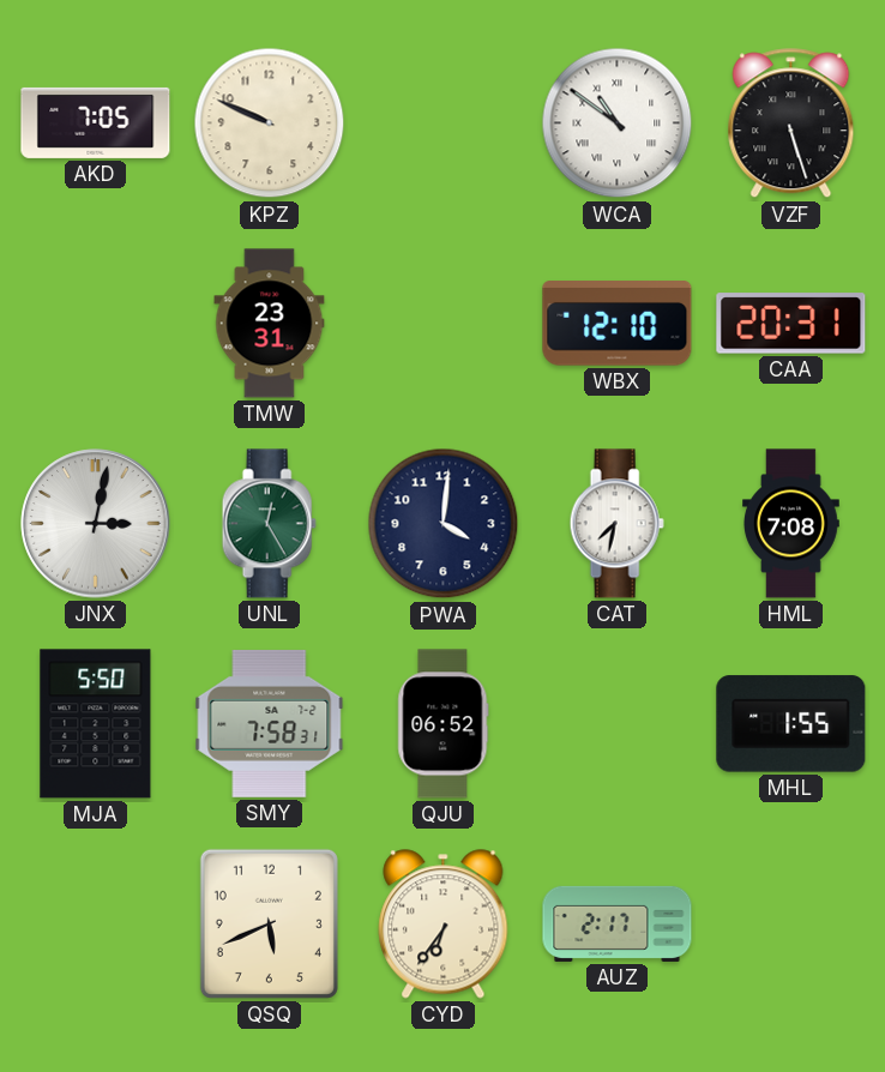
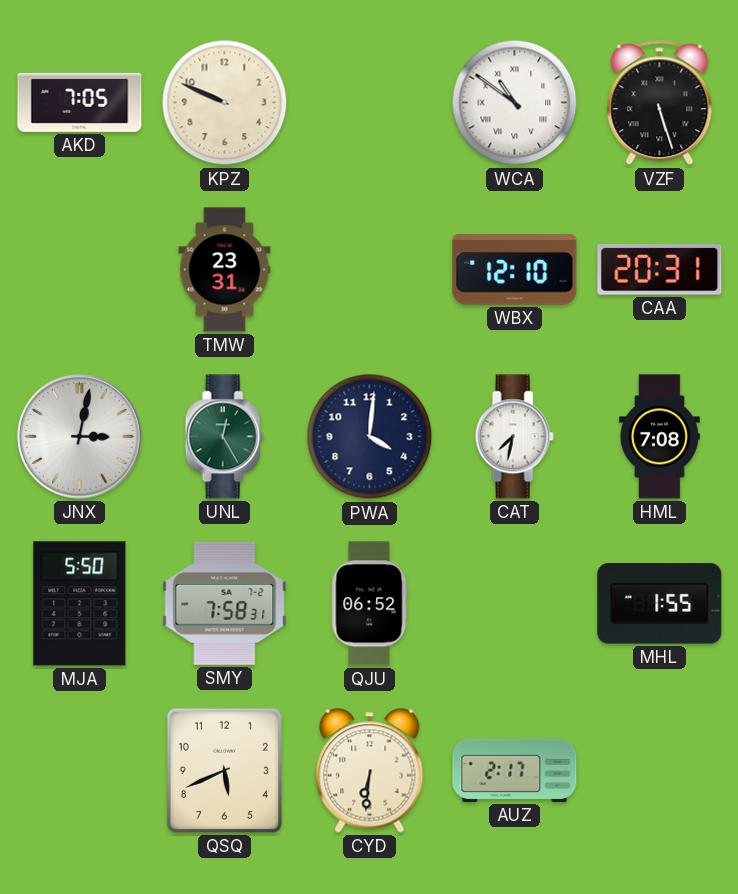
CYD: 6:36 -> 6:31
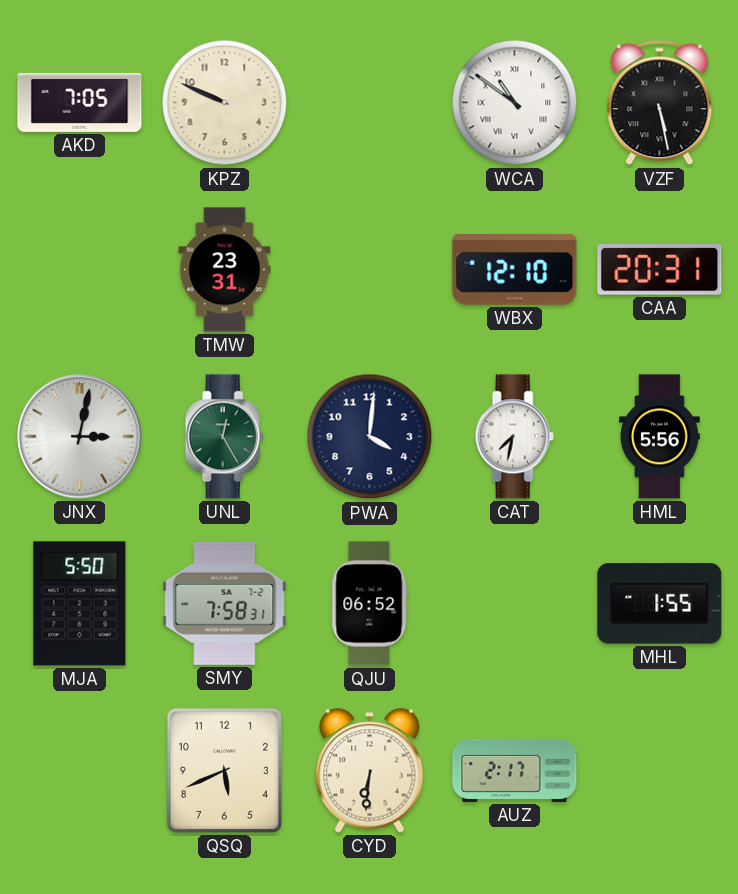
VZF: 5:27 -> 5:28
HML: 7:08 -> 5:56
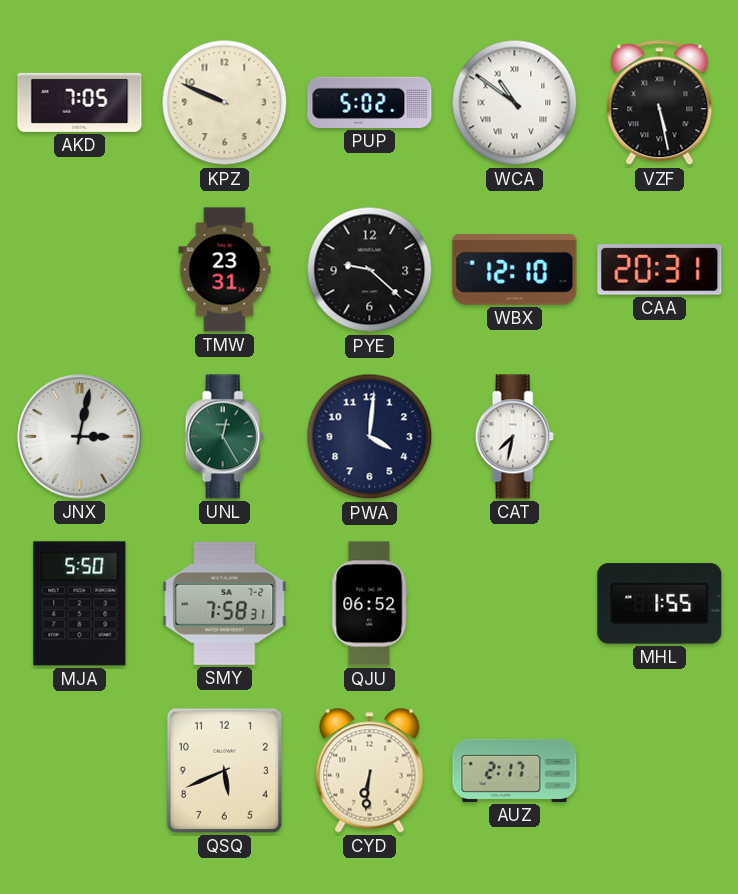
PUP: none -> 5:02
PYE: none -> 9:22
HML: 5:56 -> none
